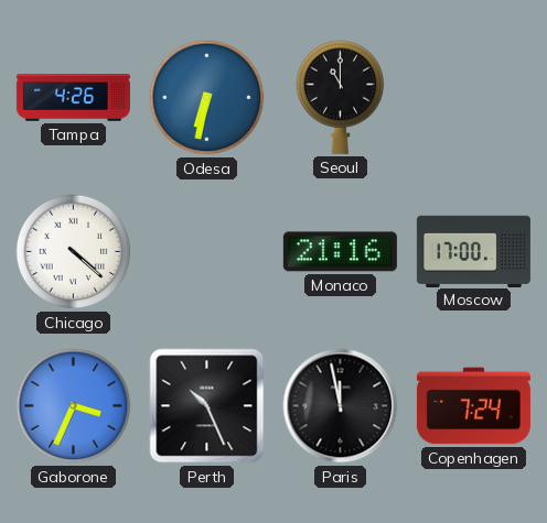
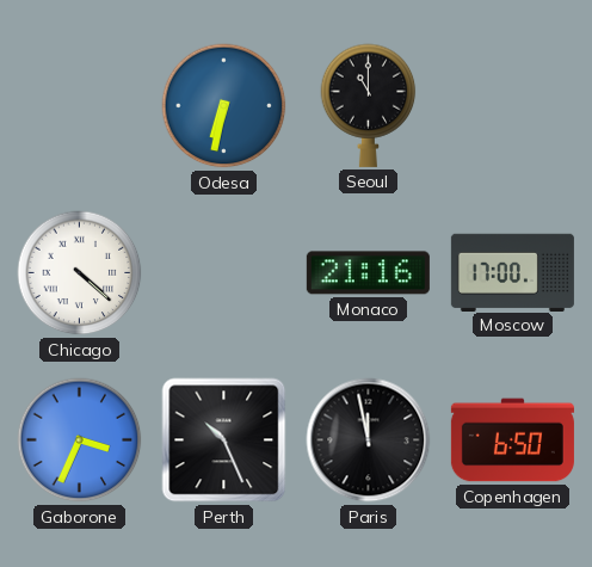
Tampa: 4:26 -> none
Copenhagen: 7:24 -> 6:50
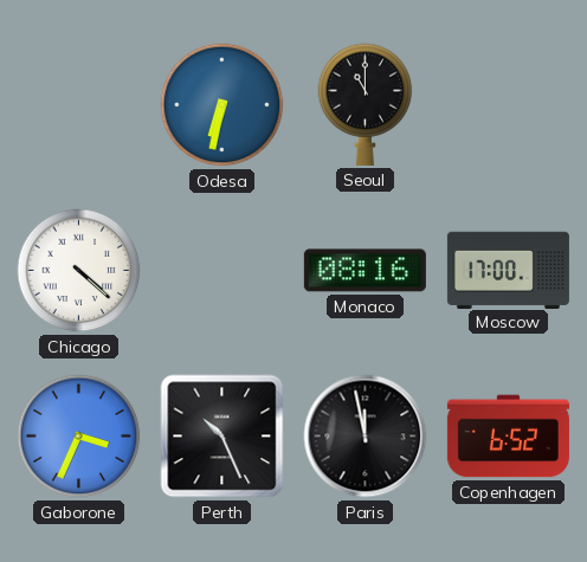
Monaco: 21:16 -> 08:16
Copenhagen: 6:50 -> 6:52
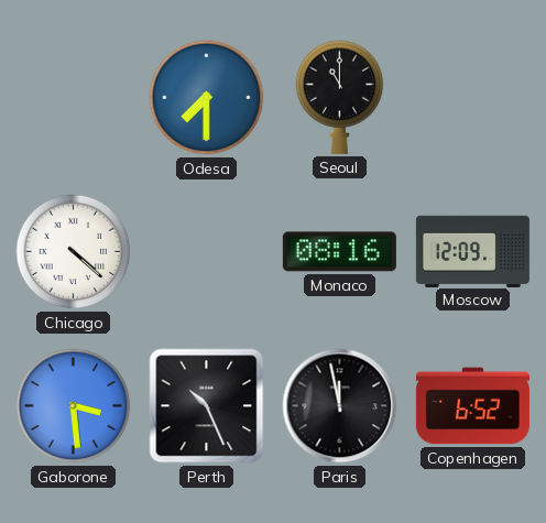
Odesa: 6:32 -> 7:30
Moscow: 17:00 -> 12:09
Gaborone: 3:34 -> 3:29
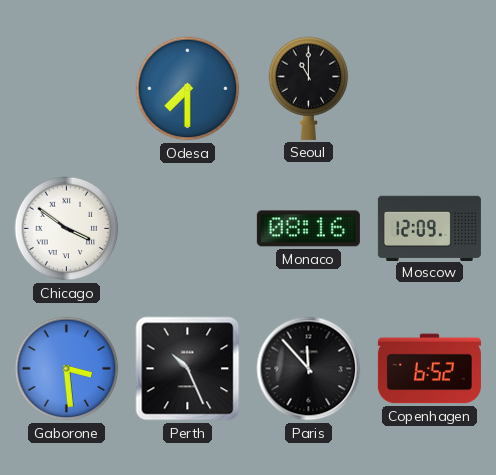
Chicago: 4:22 -> 3:51
Paris: 11:58 -> 11:53
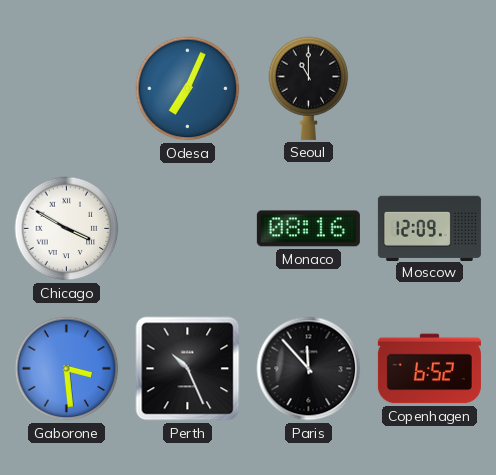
Odesa: 7:30 -> 7:04
Chicago: 3:51 -> 3:50
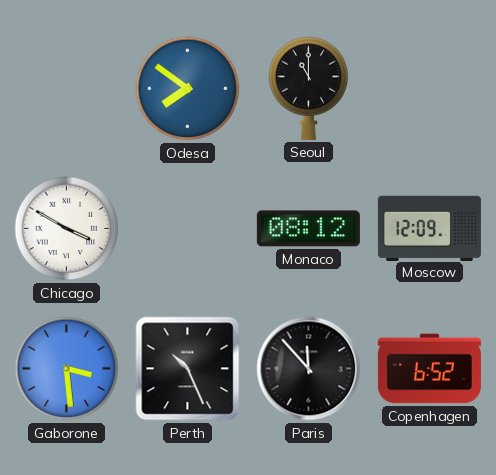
Odesa: 7:04 -> 7:51
Monaco: 08:16 -> 08:12
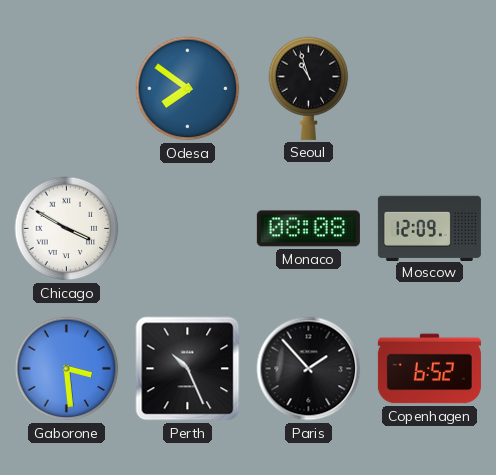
Seoul: 11:00 -> 10:57
Monaco: 08:12 -> 08:08
Paris: 11:53 -> 1:53
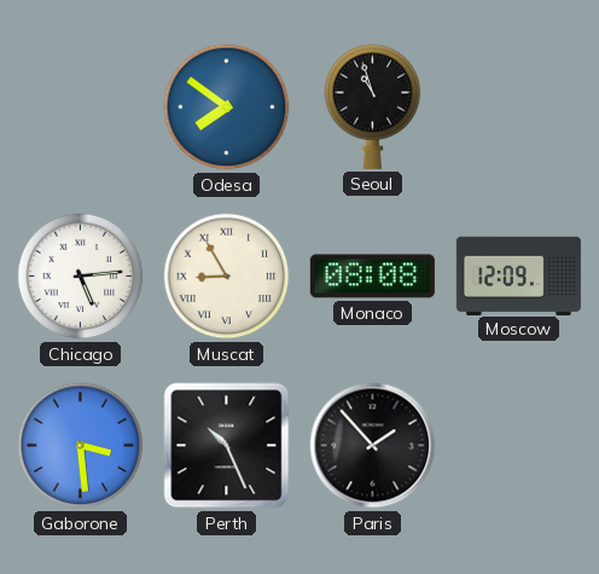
Chicago: 3:50 -> 5:14
Muscat: none -> 8:55
Copenhagen: 6:52 -> none
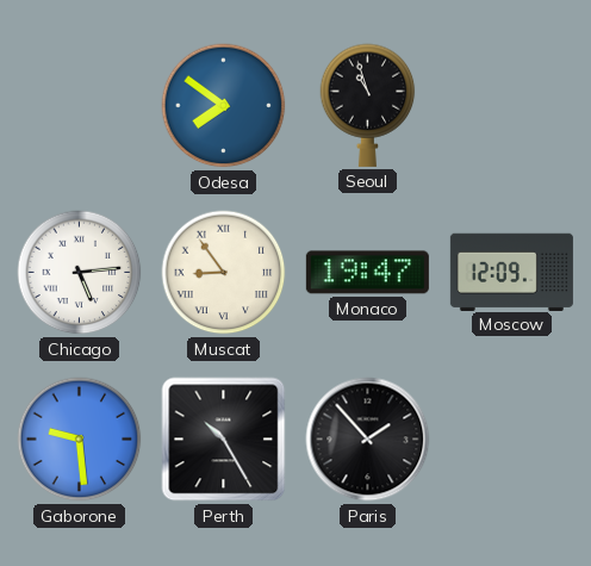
Muscat: 8:55 -> 8:54
Monaco: 08:08 -> 19:47
Gaborone: 3:29 -> 9:29
Perth: 10:26 -> 10:25
